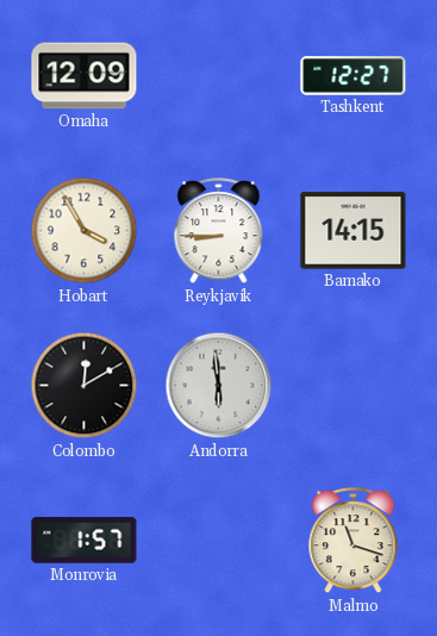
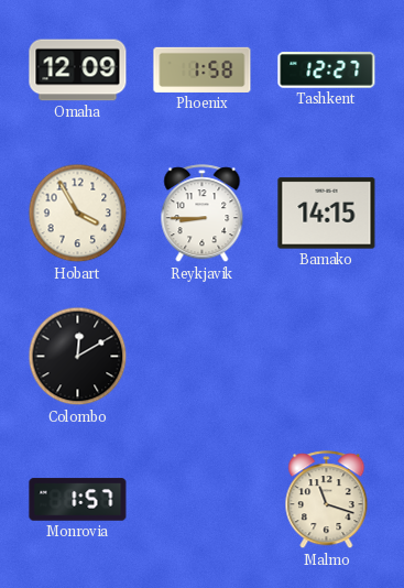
Phoenix: none -> 1:58
Andorra: 5:59 -> none
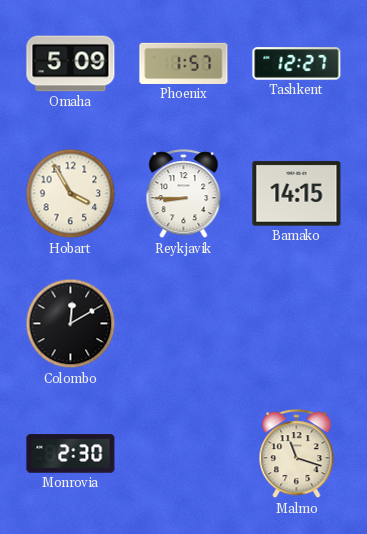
Omaha: 12:09 -> 5:09
Phoenix: 1:58 -> 1:57
Monrovia: 1:57 -> 2:30
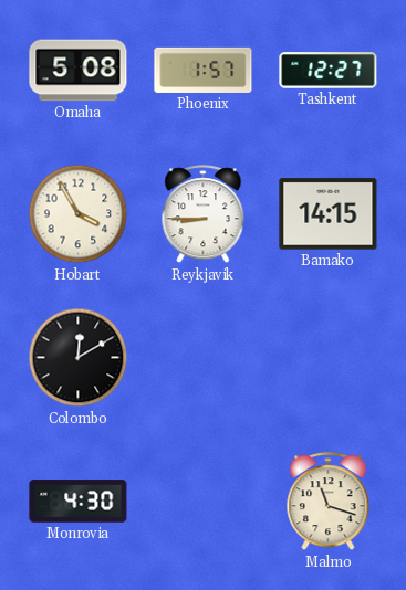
Omaha: 5:09 -> 5:08
Monrovia: 2:30 -> 4:30
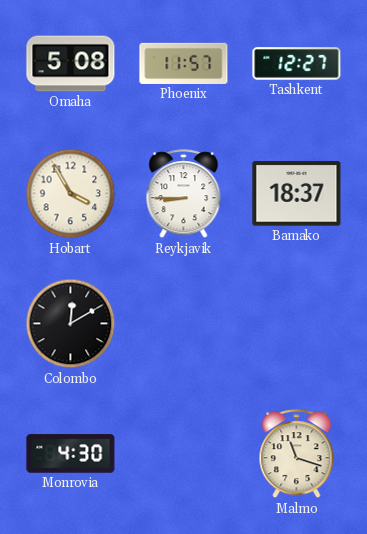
Phoenix: 1:57 -> 11:57
Bamako: 14:15 -> 18:37
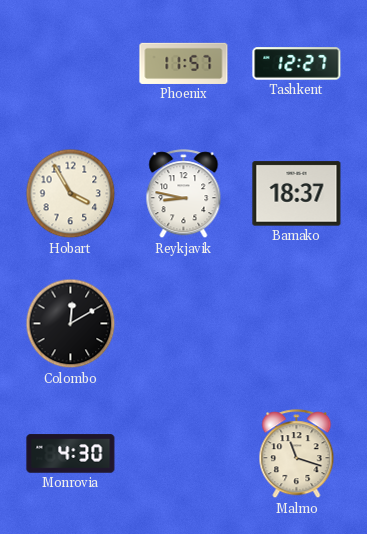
Omaha: 5:08 -> none
Reykjavik: 8:45 -> 8:47
